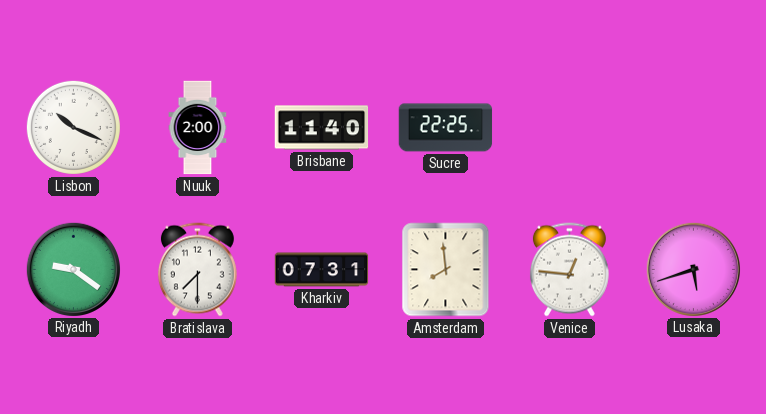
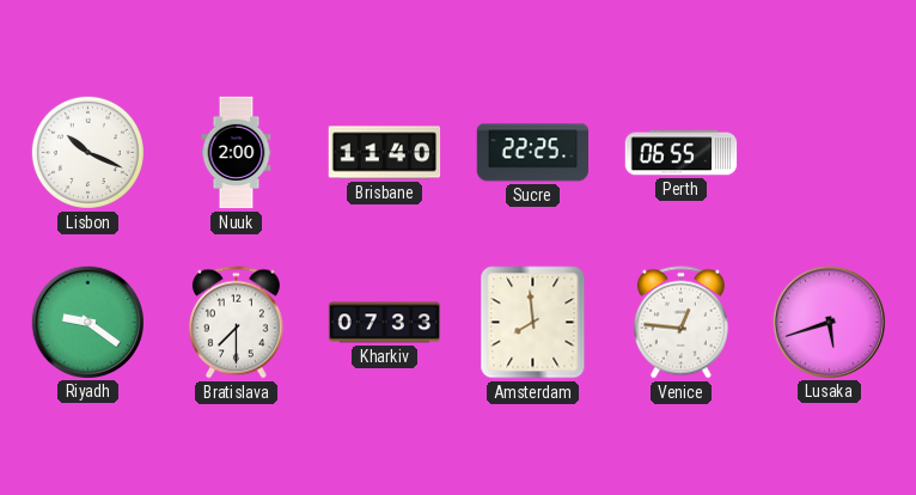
Perth: none -> 06:55
Kharkiv: 07:31 -> 07:33
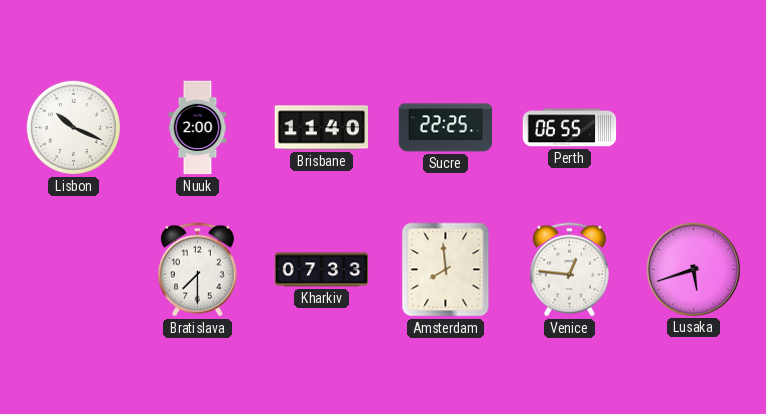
Riyadh: 9:21 -> none
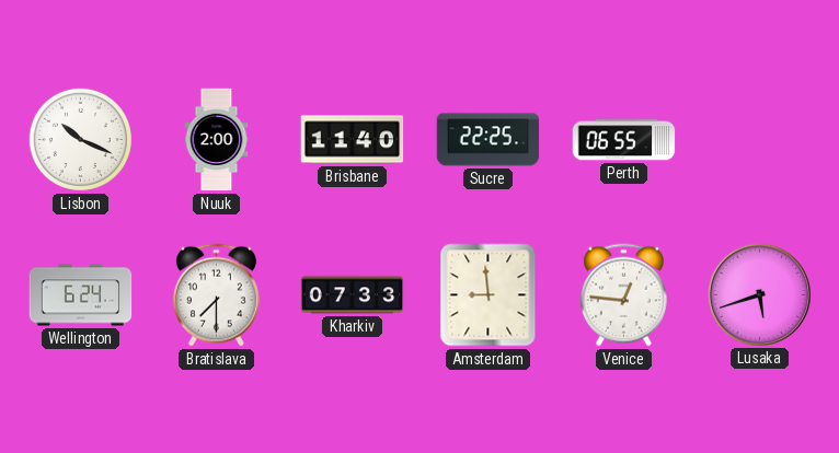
Wellington: none -> 6:24
Amsterdam: 7:59 -> 8:59
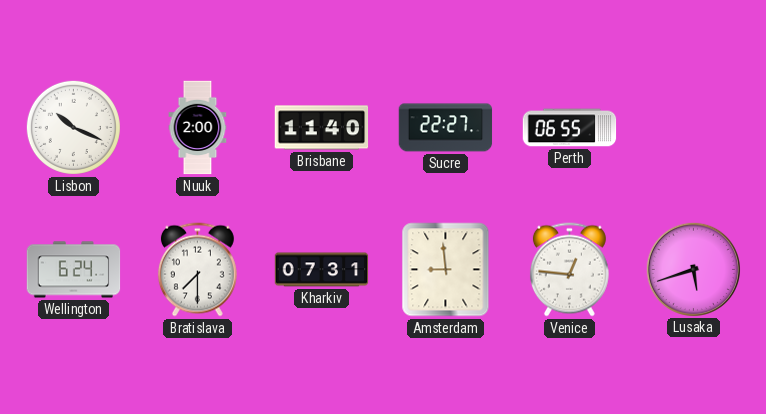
Sucre: 22:25 -> 22:27
Kharkiv: 07:33 -> 07:31
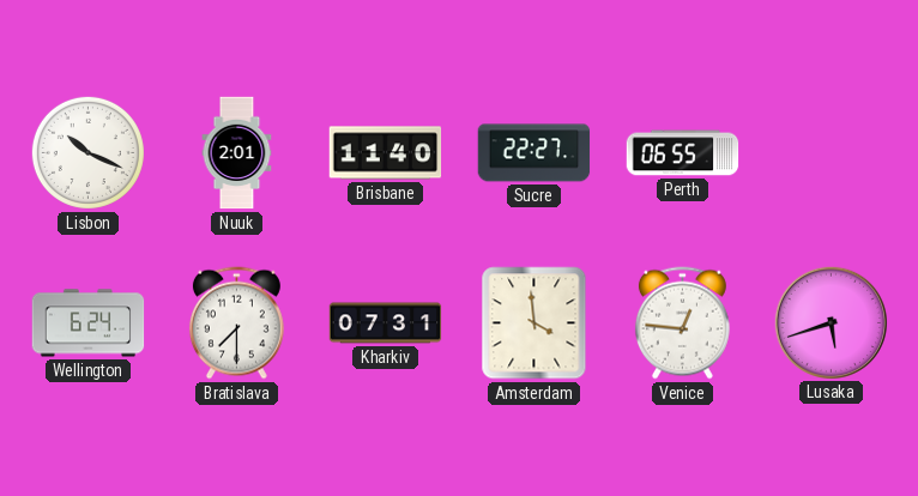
Nuuk: 2:00 -> 2:01
Amsterdam: 8:59 -> 3:59
